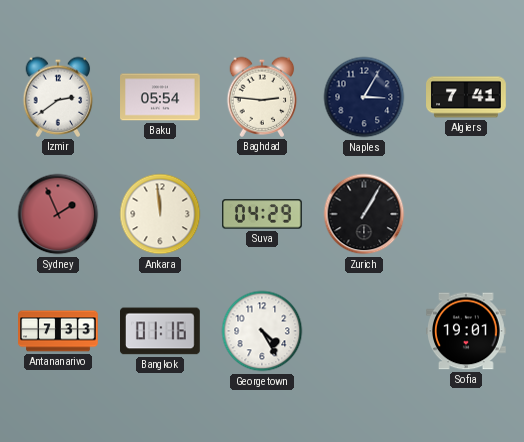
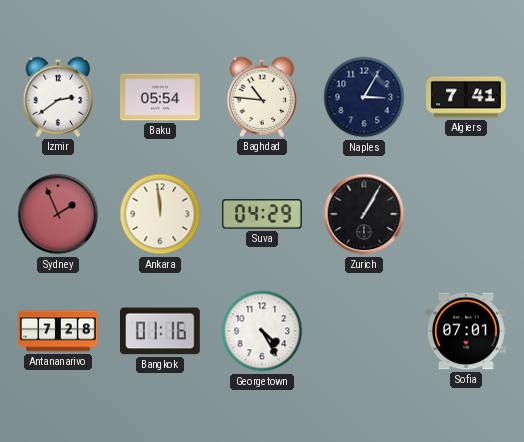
Baghdad: 2:46 -> 10:46
Antananarivo: 7:33 -> 7:28
Sofia: 19:01 -> 07:01
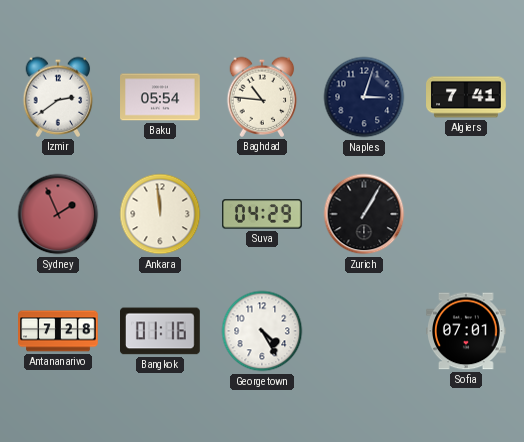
Naples: 3:05 -> 3:03
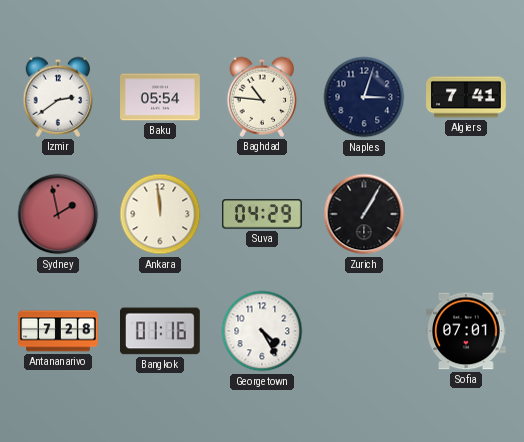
Sydney: 1:56 -> 1:58
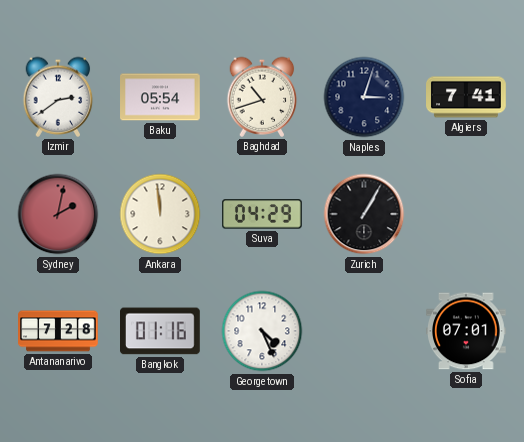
Baghdad: 10:46 -> 10:42
Sydney: 1:58 -> 2:02
Georgetown: 4:25 -> 4:26
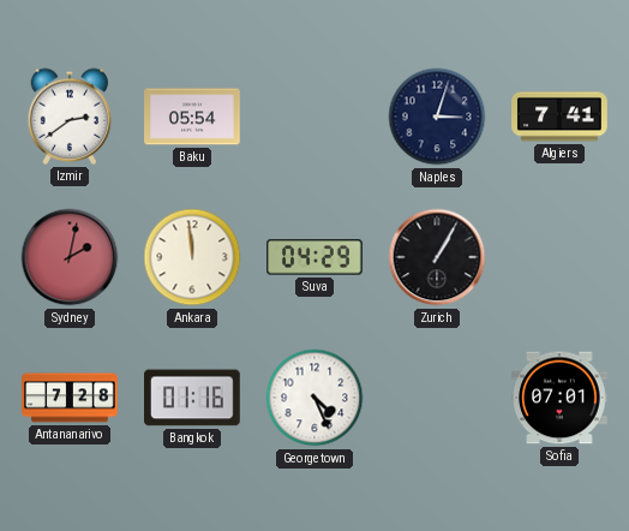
Baghdad: 10:42 -> none
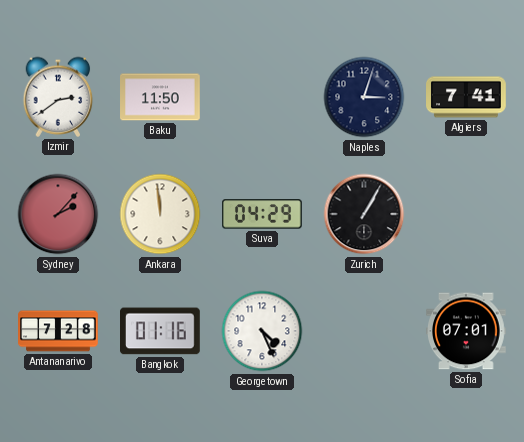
Baku: 05:54 -> 11:50
Sydney: 2:02 -> 2:07
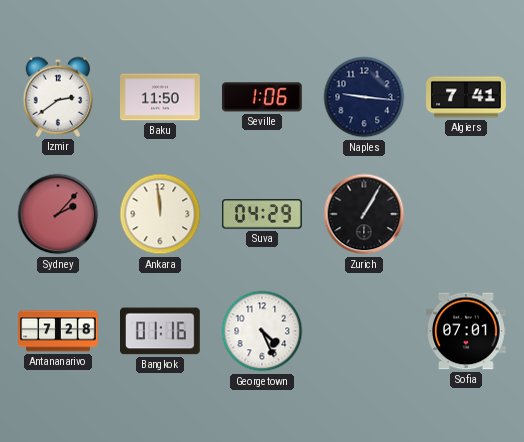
Seville: none -> 1:06
Naples: 3:03 -> 9:16
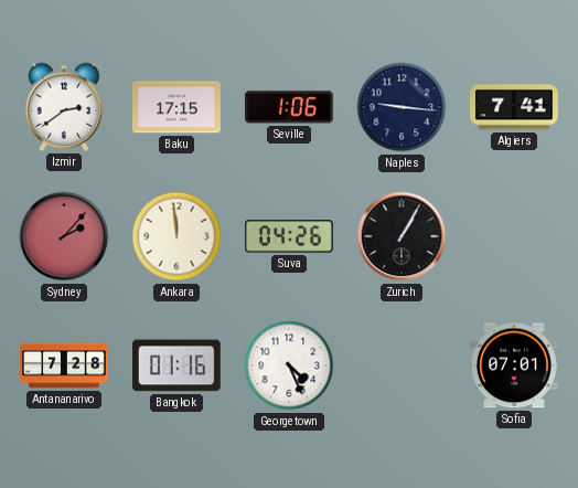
Baku: 11:50 -> 17:15
Suva: 04:29 -> 04:26
